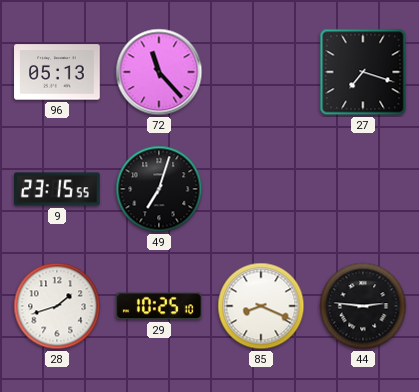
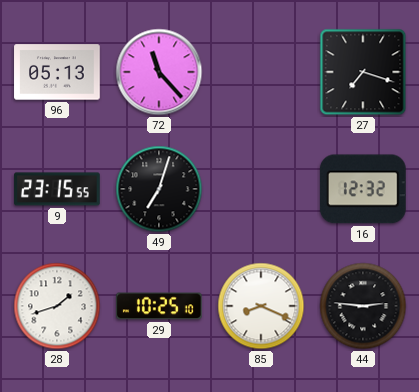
16: none -> 12:32
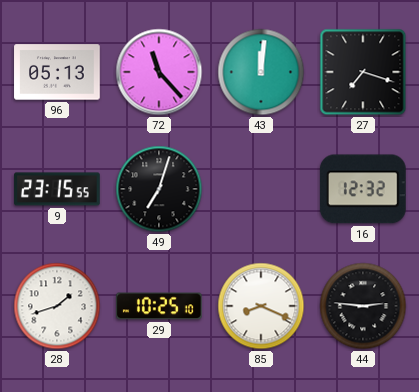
43: none -> 12:01
